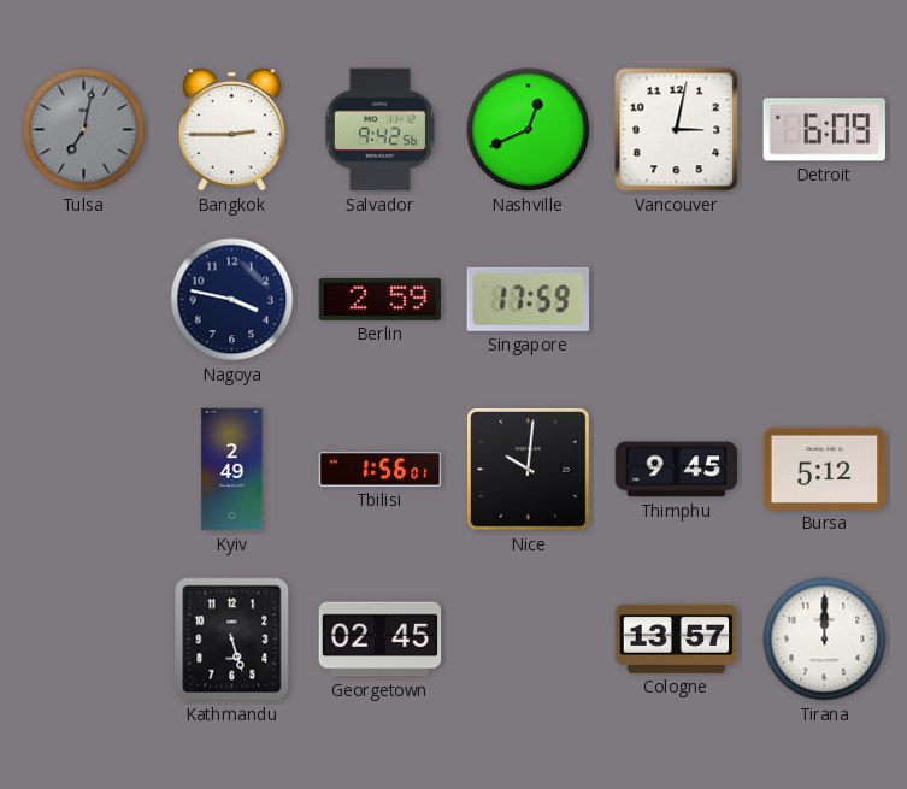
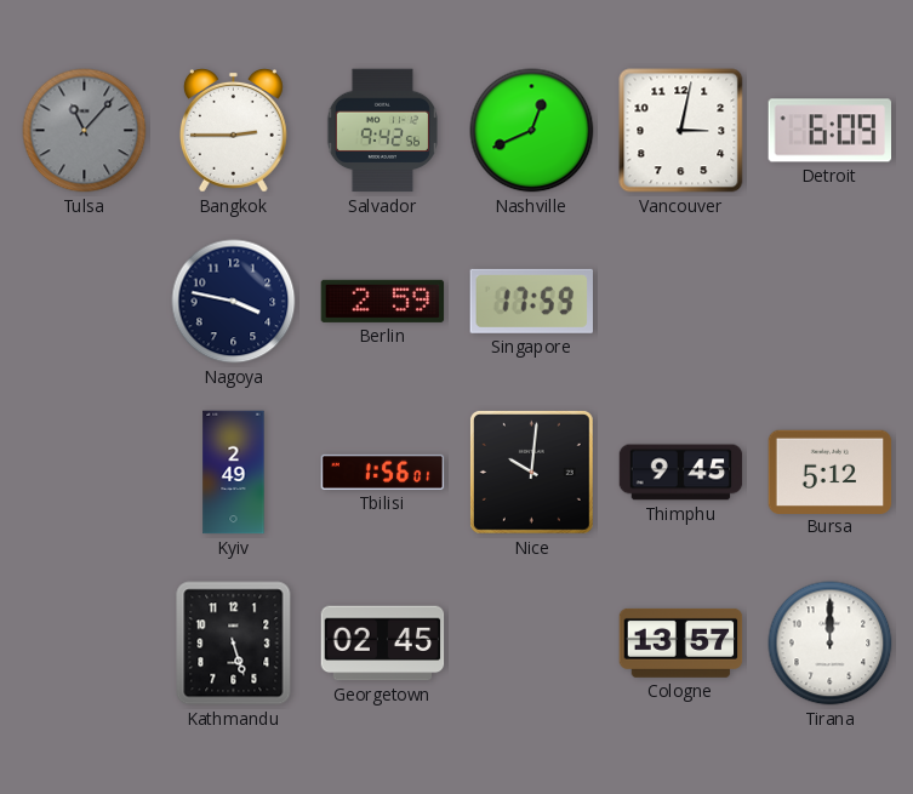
Tulsa: 7:02 -> 11:07
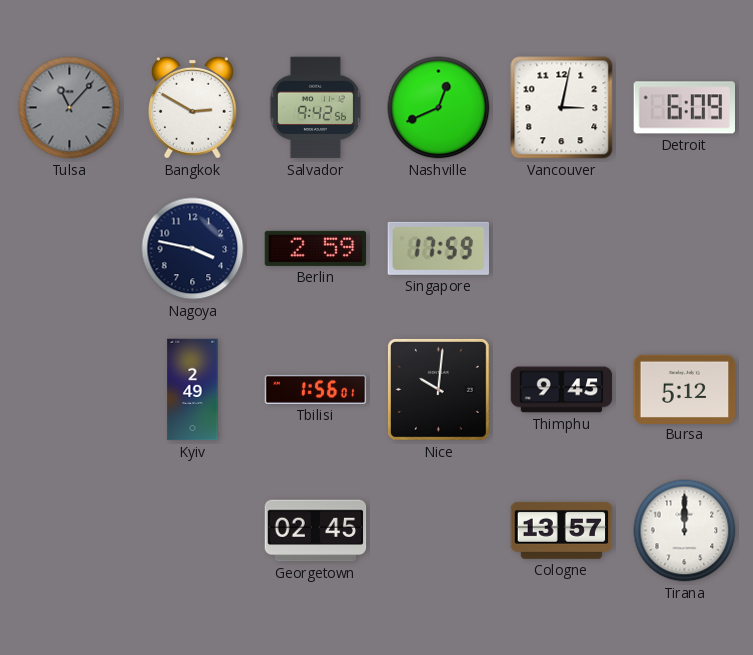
Bangkok: 2:45 -> 2:50
Kathmandu: 5:27 -> none
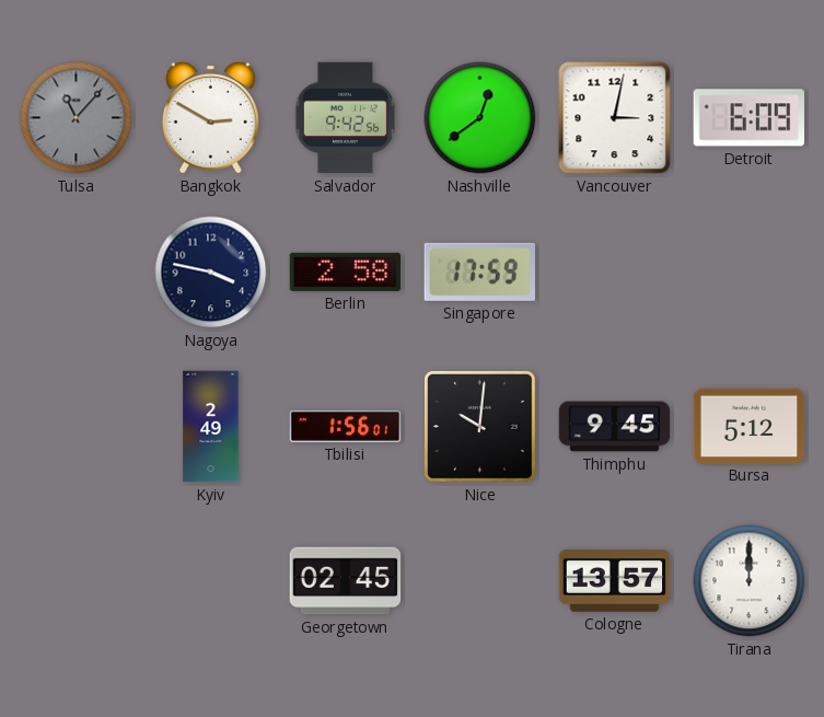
Nashville: 12:41 -> 12:39
Berlin: 2:59 -> 2:58
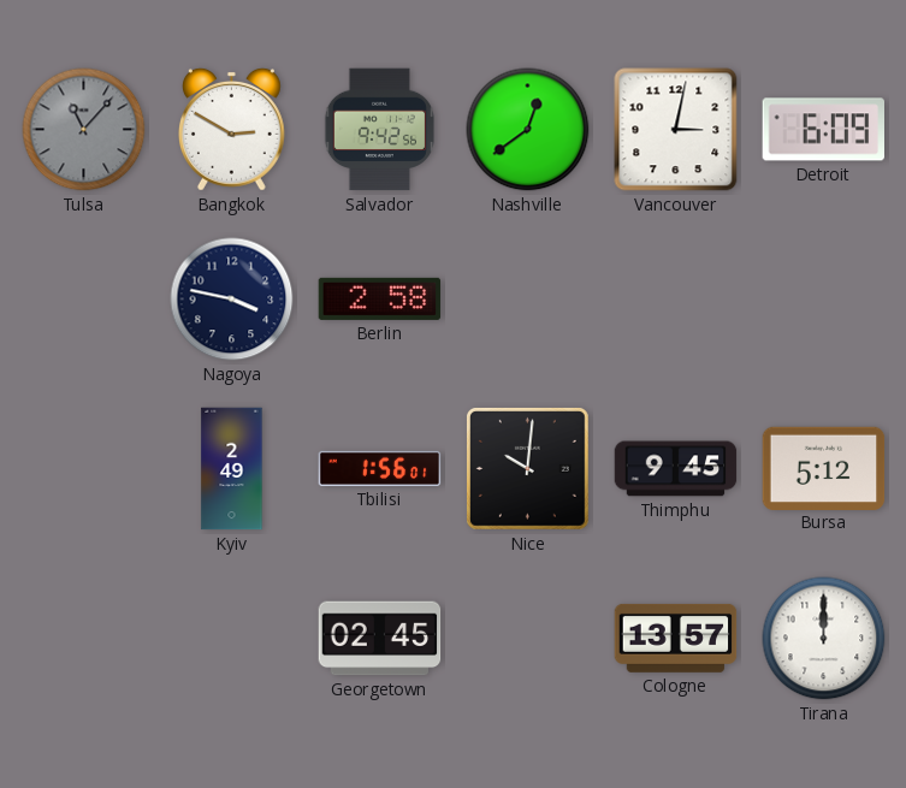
Singapore: 17:59 -> none
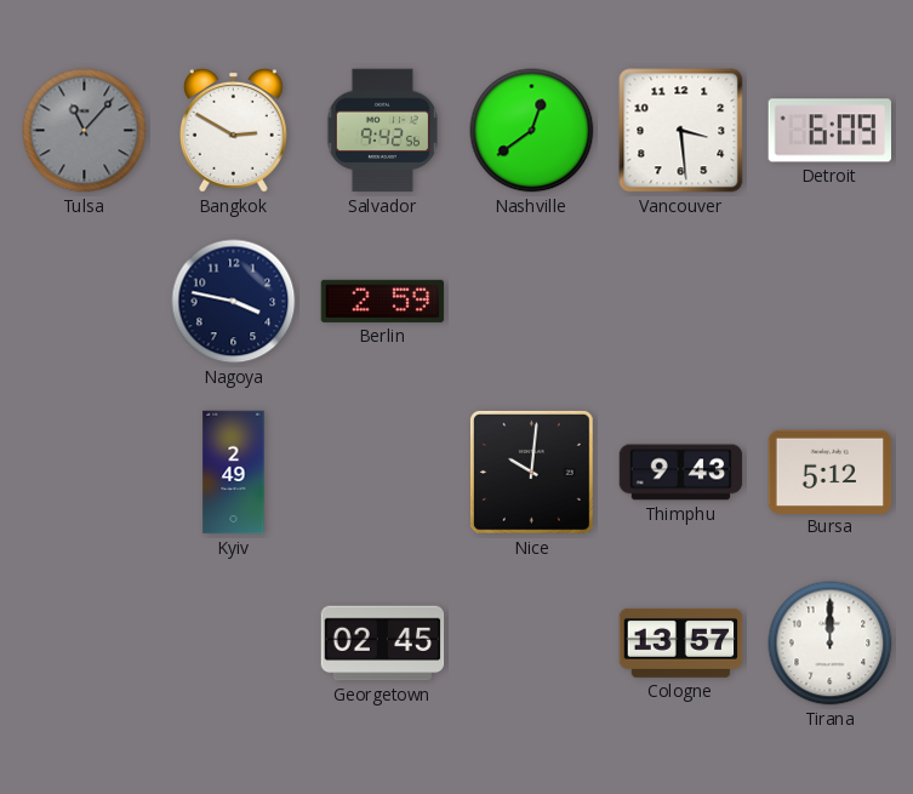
Vancouver: 3:02 -> 3:29
Berlin: 2:58 -> 2:59
Tbilisi: 1:56 -> none
Thimphu: 9:45 -> 9:43
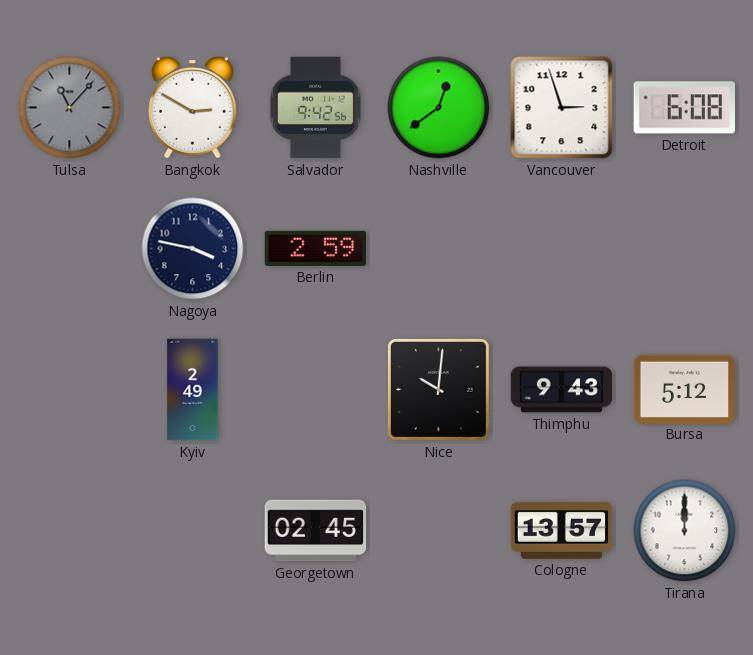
Vancouver: 3:29 -> 2:57
Detroit: 6:09 -> 6:08
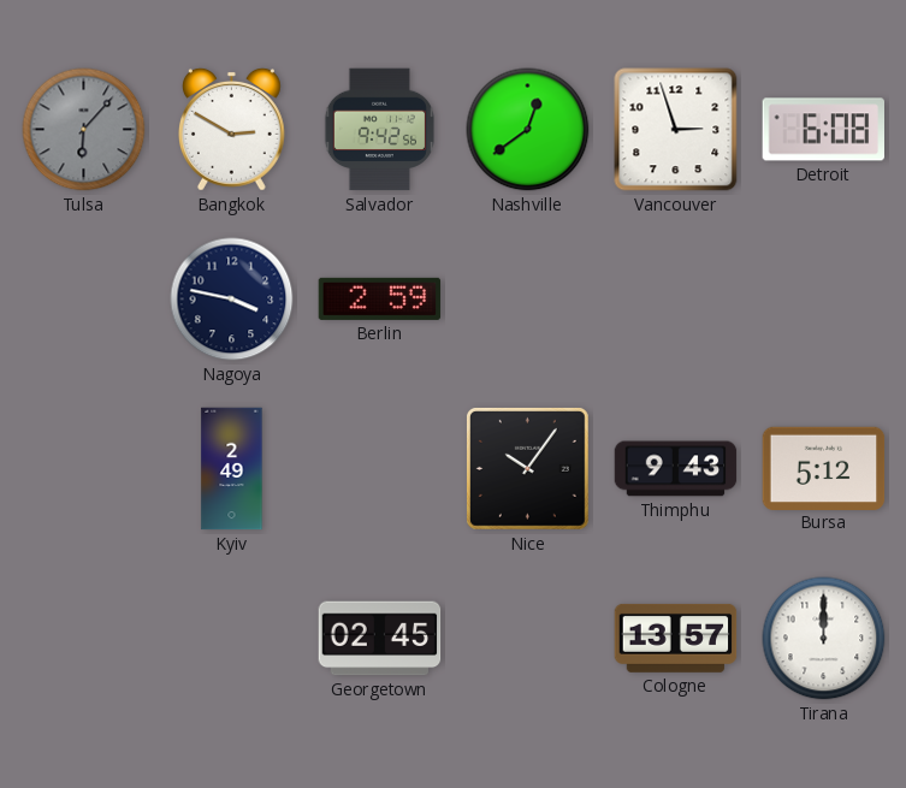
Tulsa: 11:07 -> 6:07
Nice: 10:01 -> 10:06
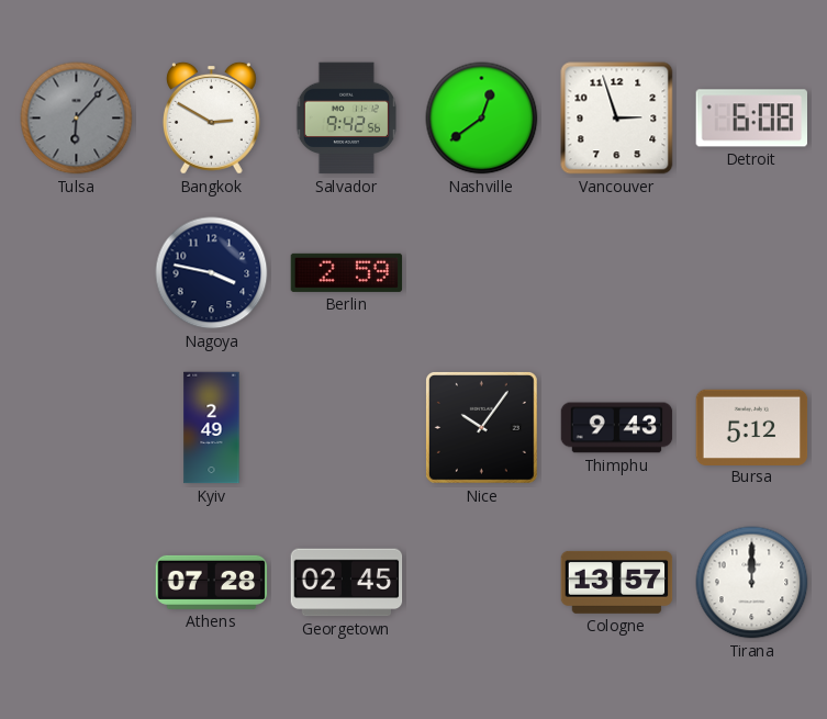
Athens: none -> 07:28
